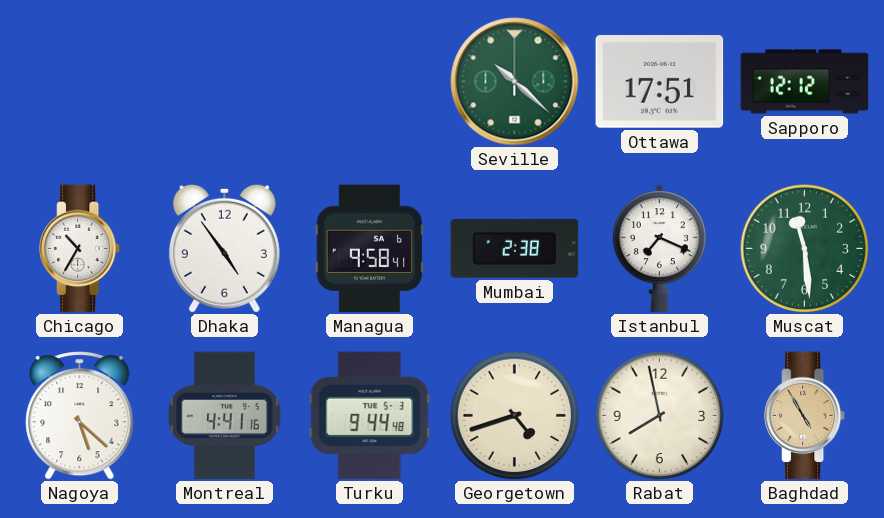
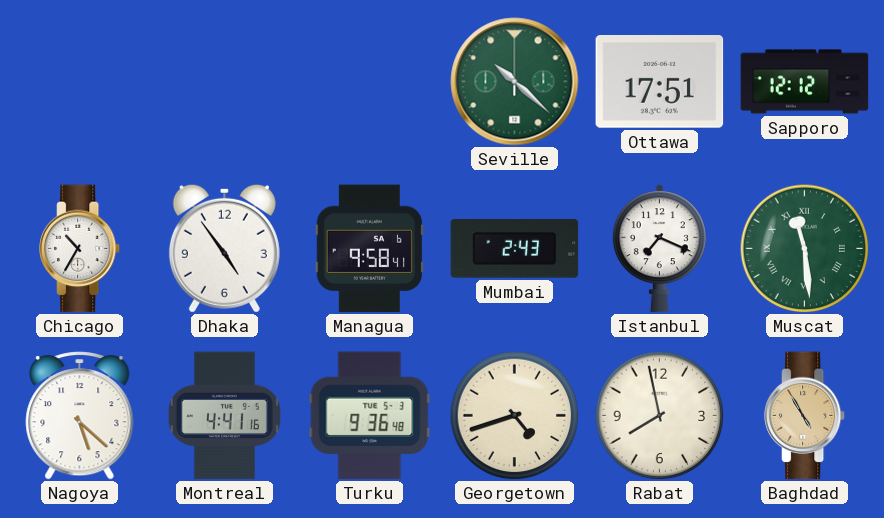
Mumbai: 2:38 -> 2:43
Muscat numerals: Arabic -> Roman
Turku: 9:44 -> 9:36
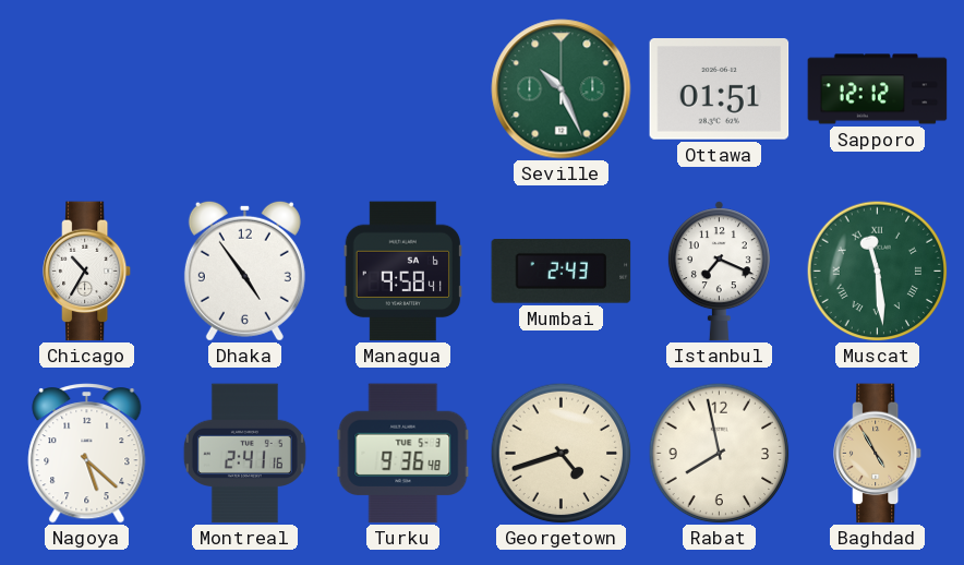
Seville: 10:22 -> 10:26
Ottawa: 17:51 -> 01:51
Montreal: 4:41 -> 2:41
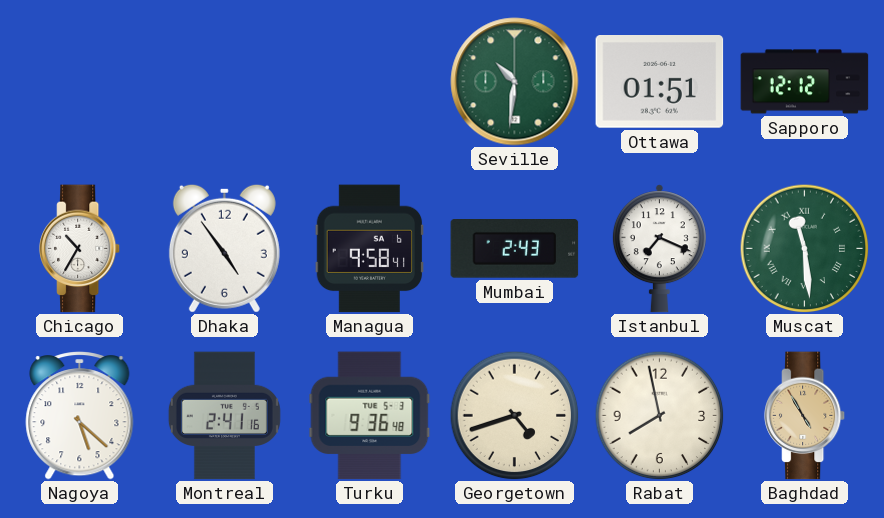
Seville: 10:26 -> 10:31
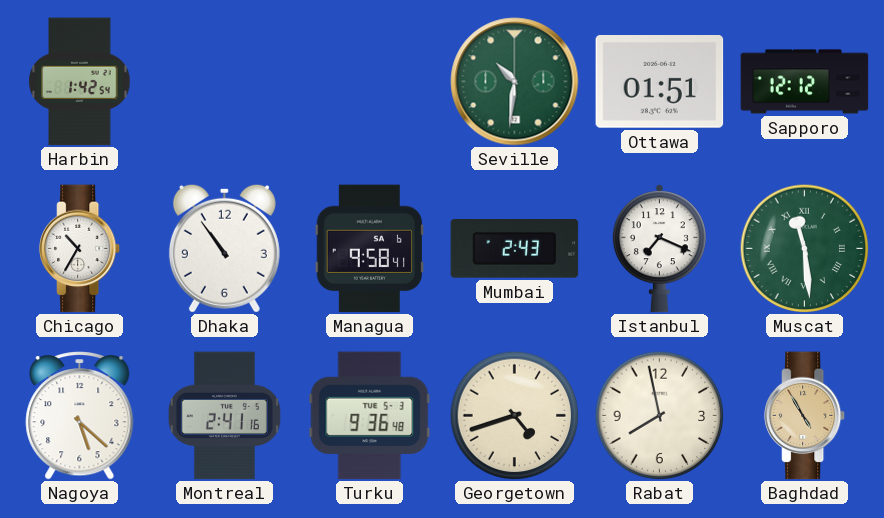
Harbin: none -> 1:42
Dhaka: 4:54 -> 10:54
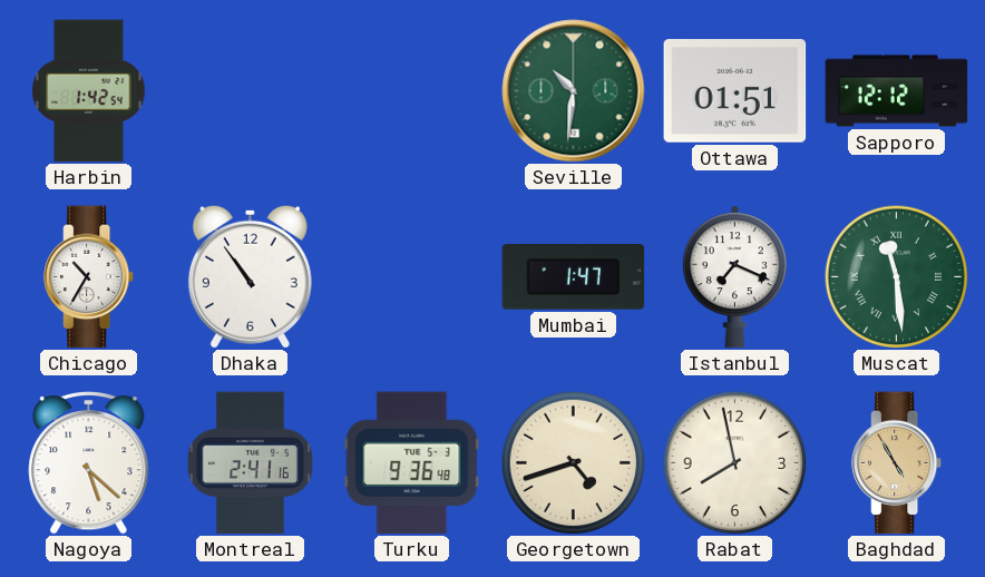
Managua: 9:58 -> none
Mumbai: 2:43 -> 1:47
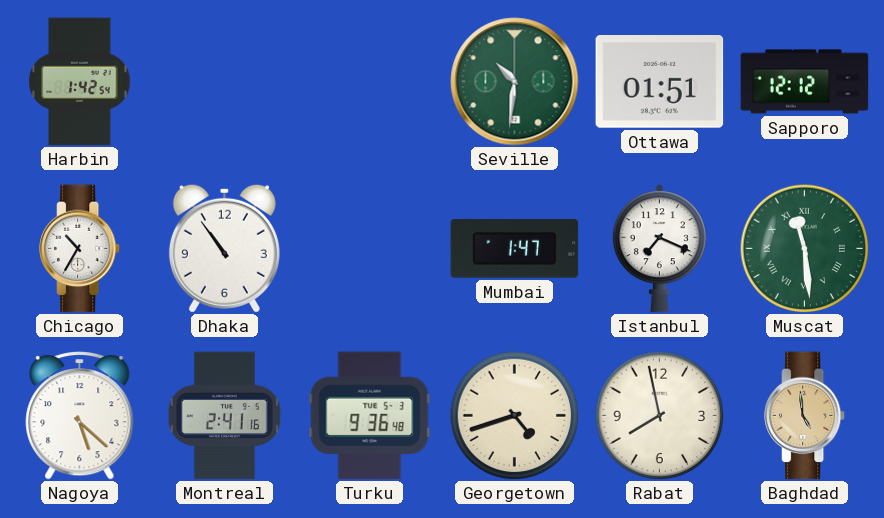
Baghdad: 4:55 -> 4:59
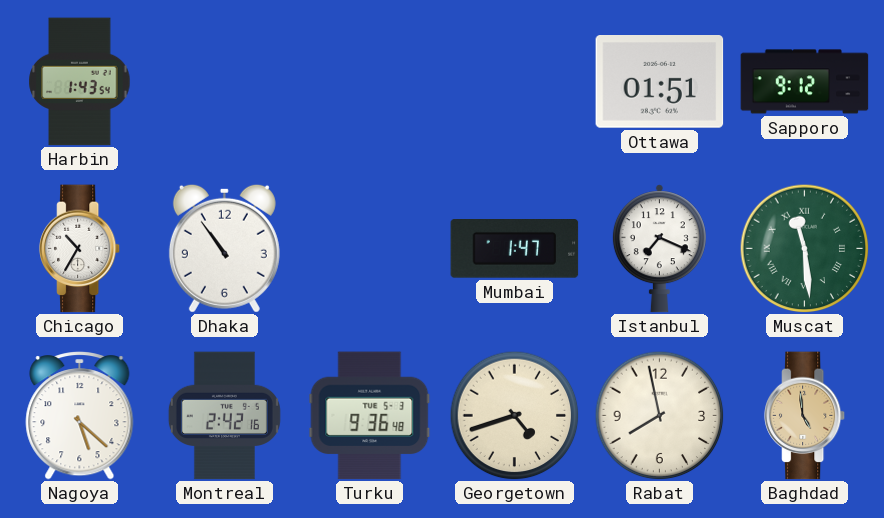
Harbin: 1:42 -> 1:43
Seville: 10:31 -> none
Sapporo: 12:12 -> 9:12
Montreal: 2:41 -> 2:42
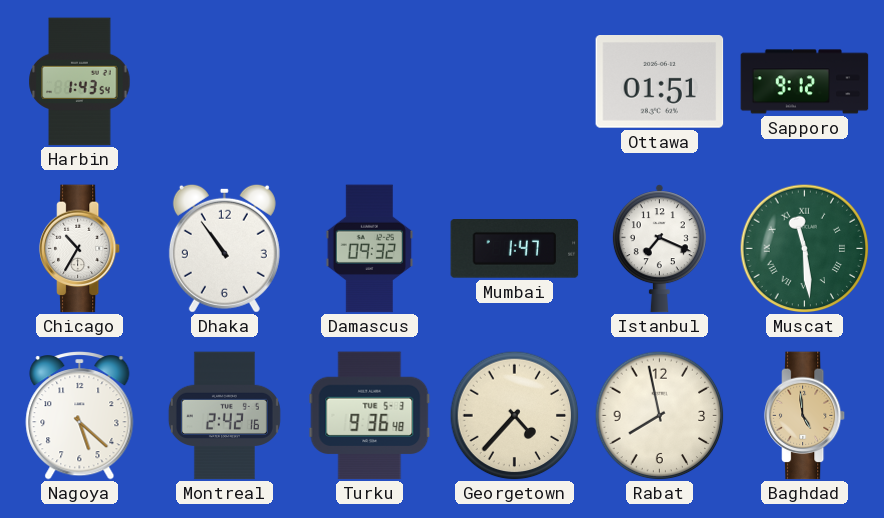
Damascus: none -> 09:32
Georgetown: 4:42 -> 4:37
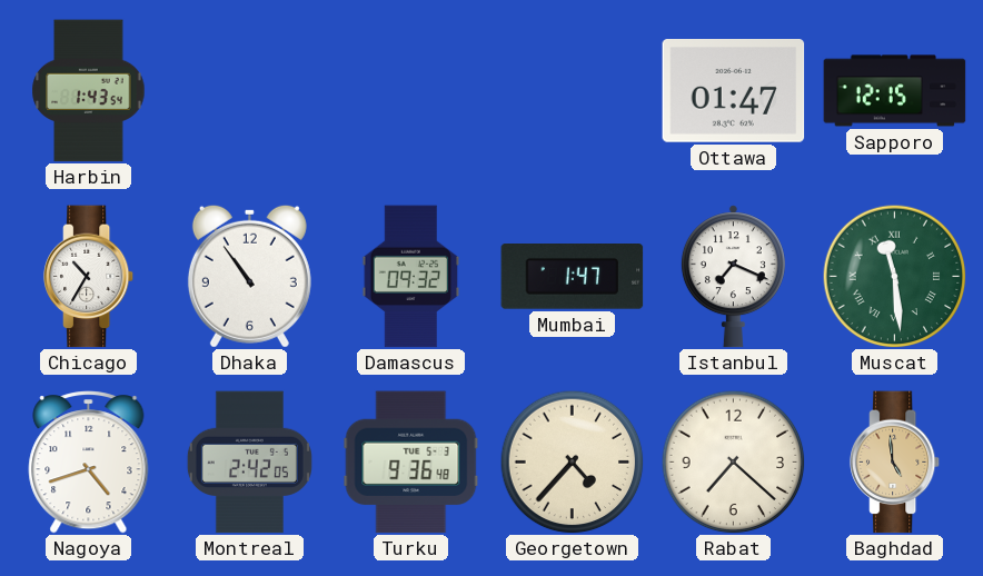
Ottawa: 01:51 -> 01:47
Sapporo: 9:12 -> 12:15
Nagoya: 5:22 -> 4:42
Montreal: 2:42:16 -> 2:42:05
Rabat: 7:58 -> 7:22
